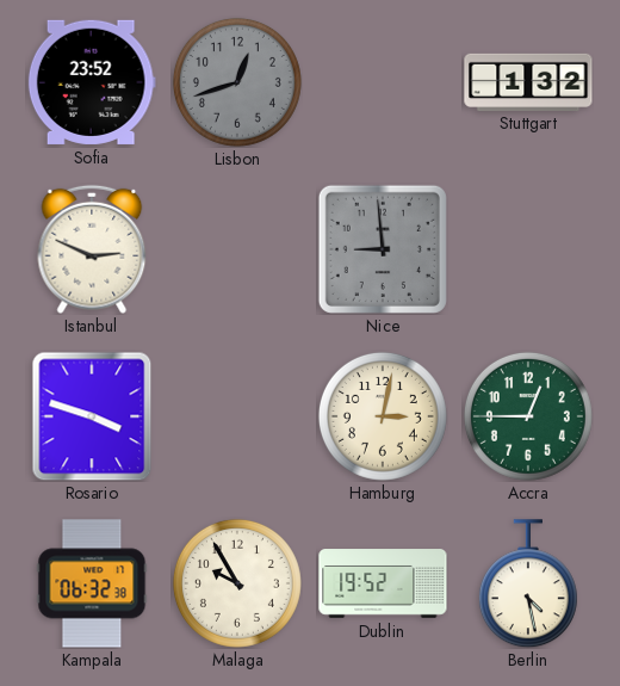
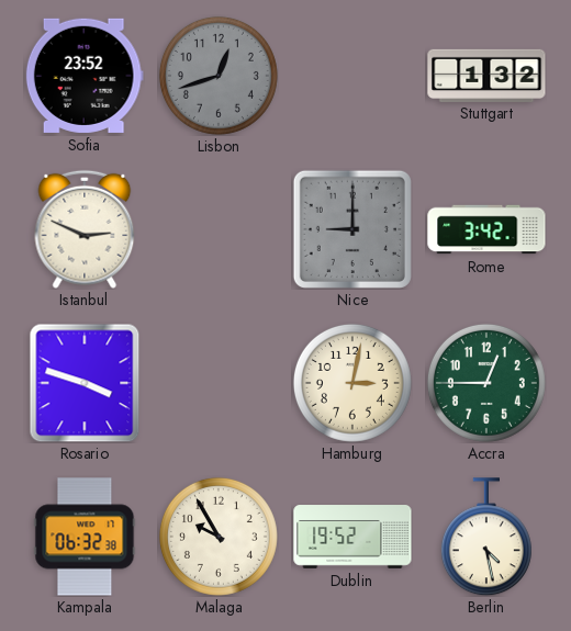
Nice: 8:59 -> 9:00
Rome: none -> 3:42
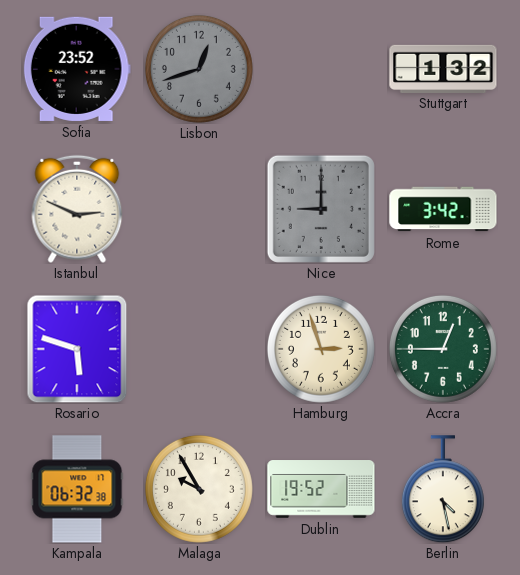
Rosario: 3:48 -> 5:48
Hamburg: 3:02 -> 2:57
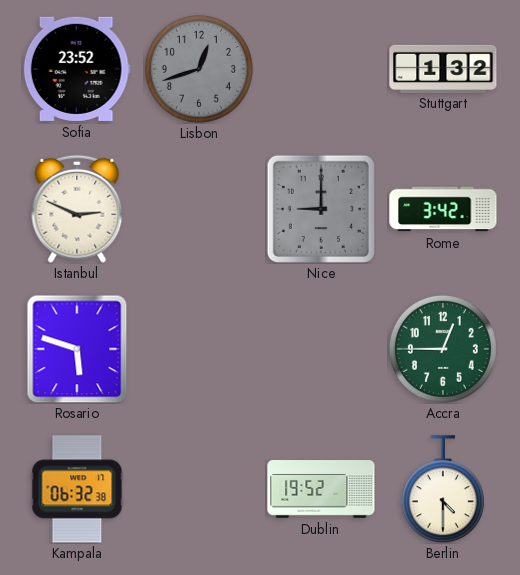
Hamburg: 2:57 -> none
Malaga: 9:55 -> none
Berlin: 4:28 -> 4:30
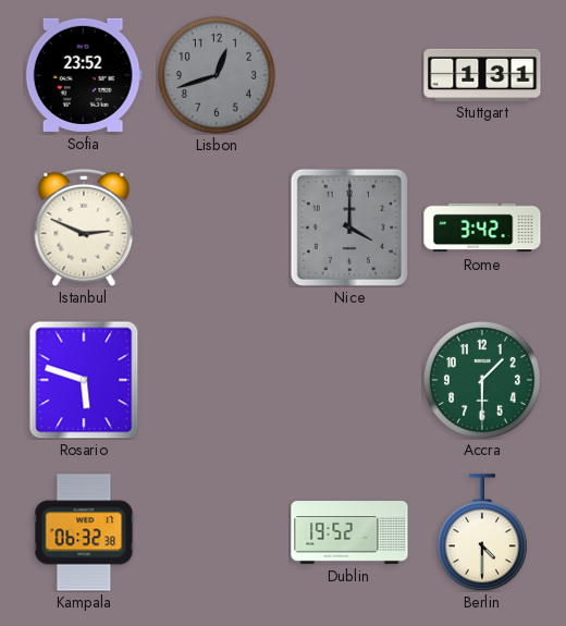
Stuttgart: 1:32 -> 1:31
Nice: 9:00 -> 4:00
Accra: 12:45 -> 1:30
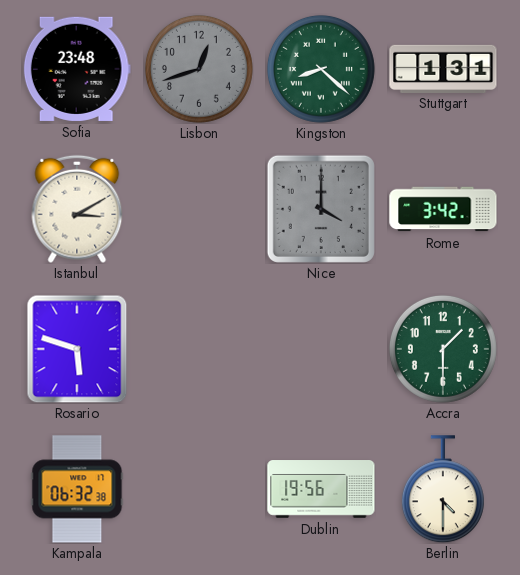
Sofia: 23:52 -> 23:48
Kingston: none -> 8:22
Istanbul: 2:49 -> 3:10
Dublin: 19:52 -> 19:56
